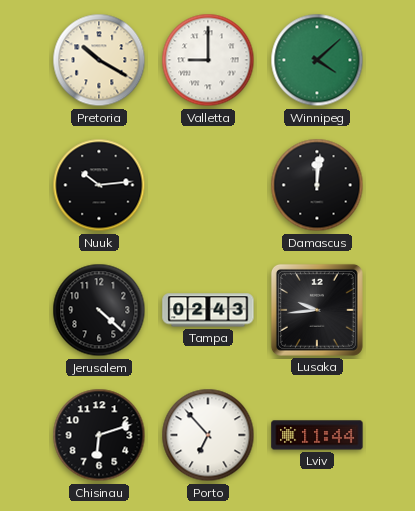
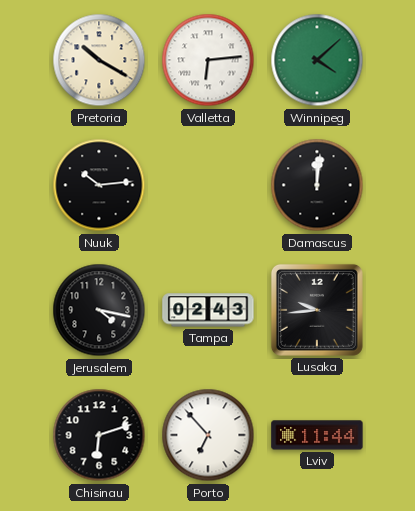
Valletta: 9:00 -> 6:14
Jerusalem: 4:22 -> 4:17
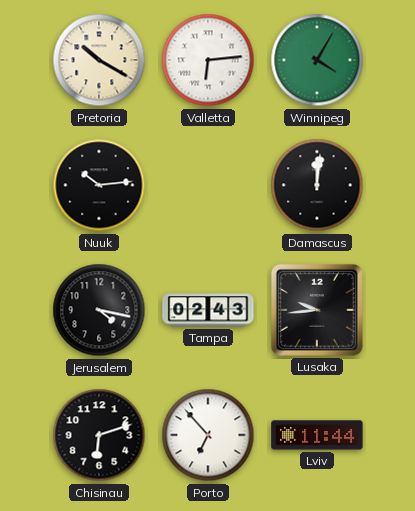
Winnipeg: 4:08 -> 4:05
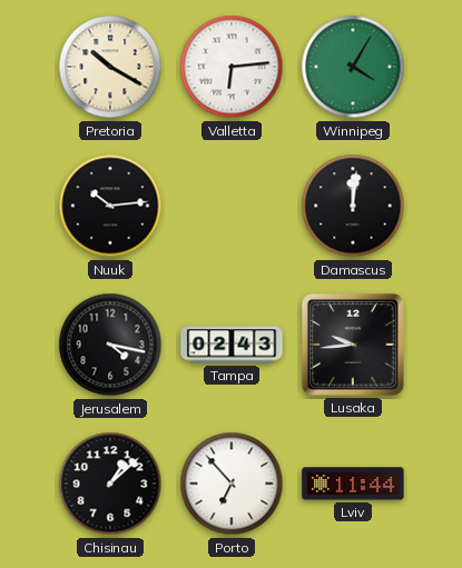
Chisinau: 6:12 -> 1:08
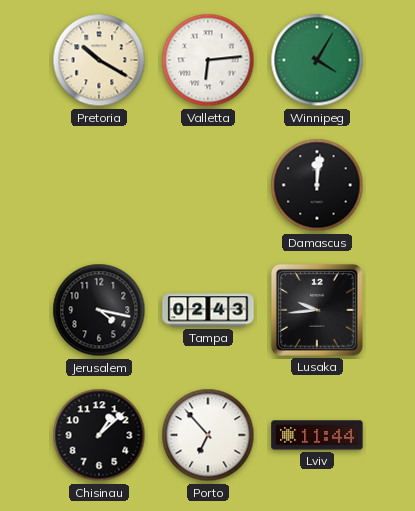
Nuuk: 10:14 -> none
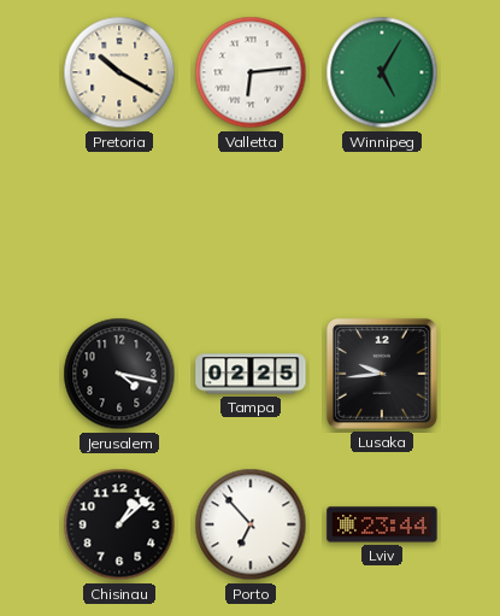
Winnipeg: 4:05 -> 5:05
Damascus: 12:01 -> none
Tampa: 02:43 -> 02:25
Lviv: 11:44 -> 23:44
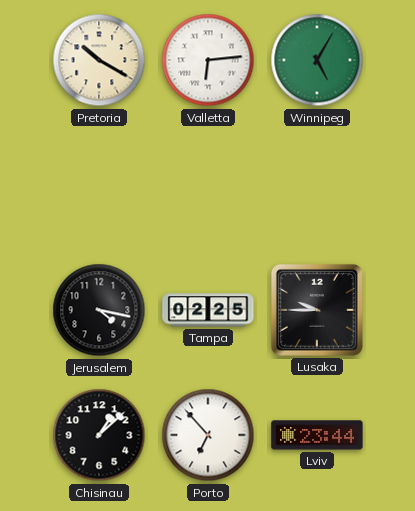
Lusaka: 9:44 -> 9:45
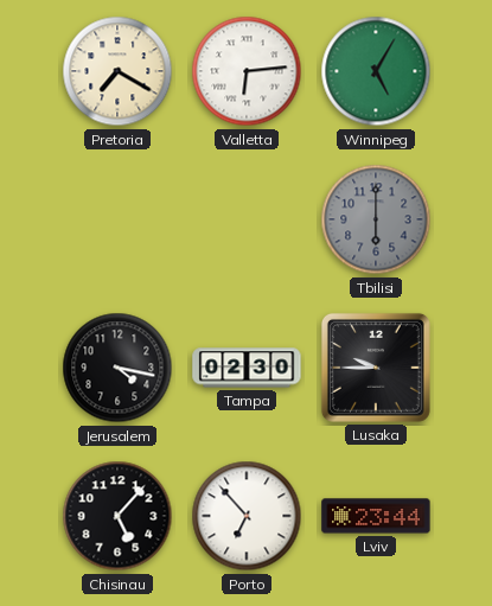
Pretoria: 10:20 -> 7:20
Tbilisi: none -> 6:00
Tampa: 02:25 -> 02:30
Chisinau: 1:08 -> 5:07
